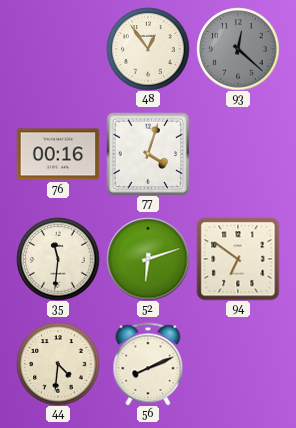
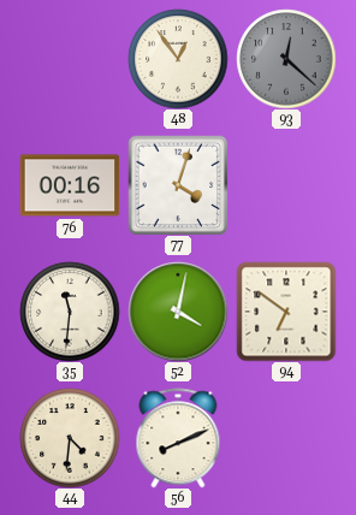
52: 6:12 -> 4:02
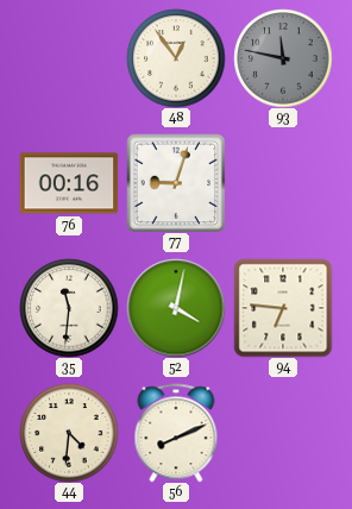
93: 12:22 -> 11:47
77: 4:03 -> 9:03
94: 6:51 -> 6:46
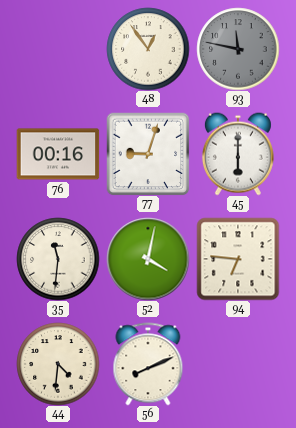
45: none -> 6:00
